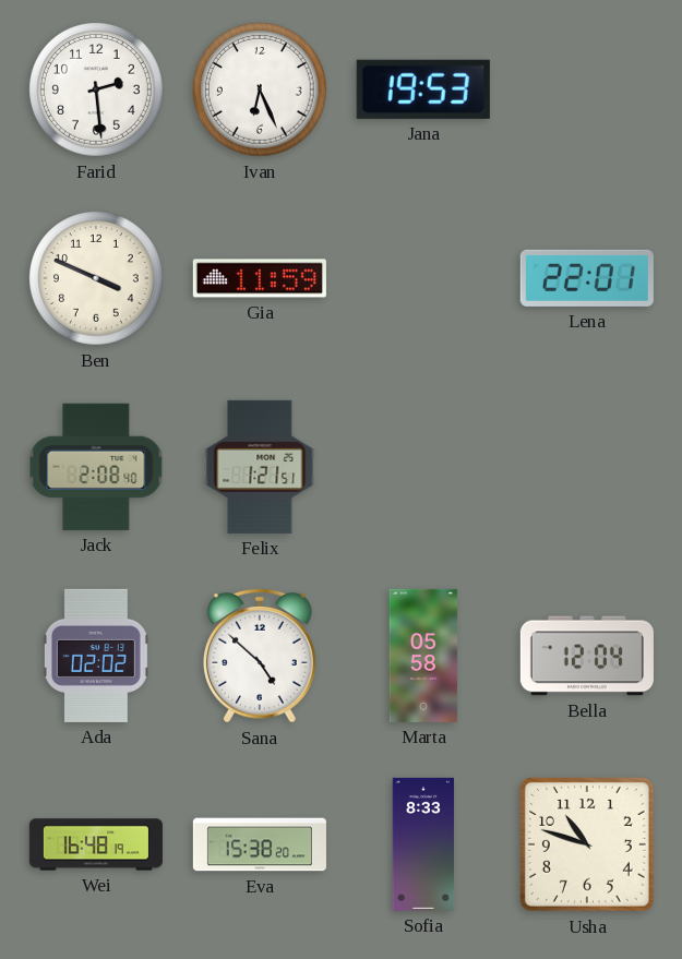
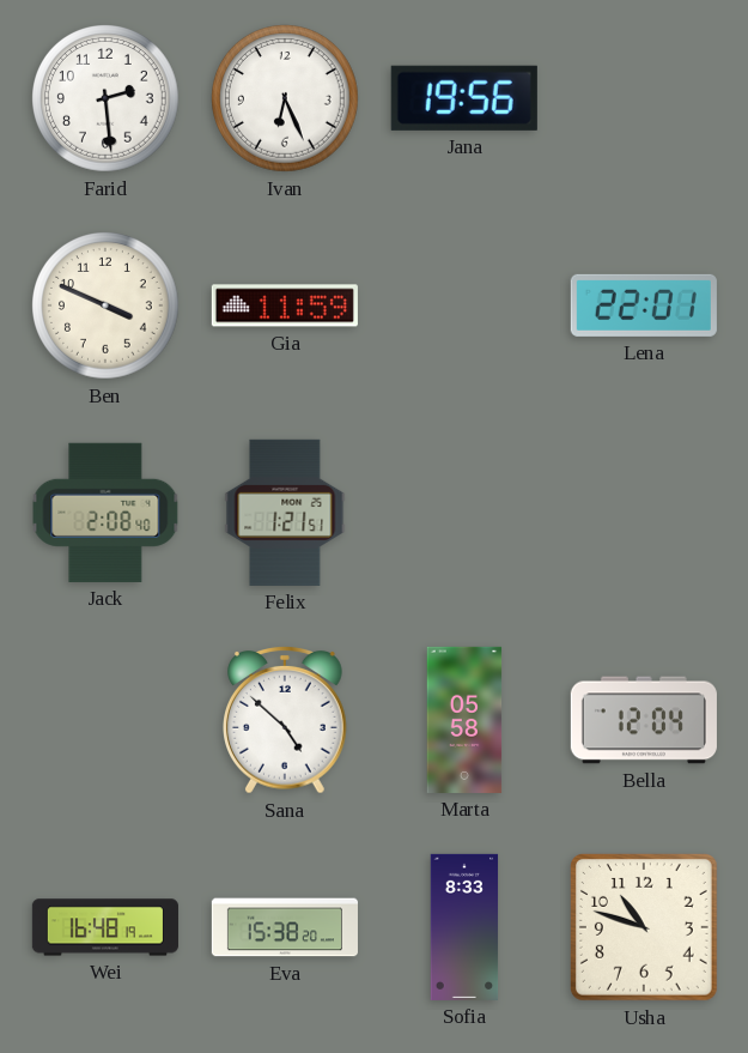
Jana: 19:53 -> 19:56
Ada: 02:02 -> none
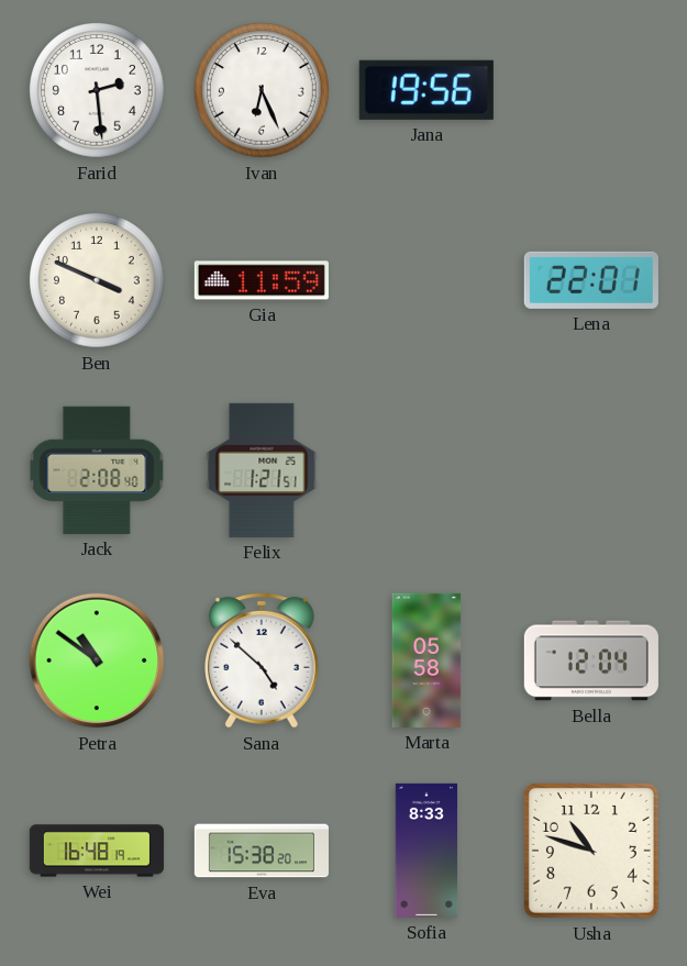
Petra: none -> 10:51
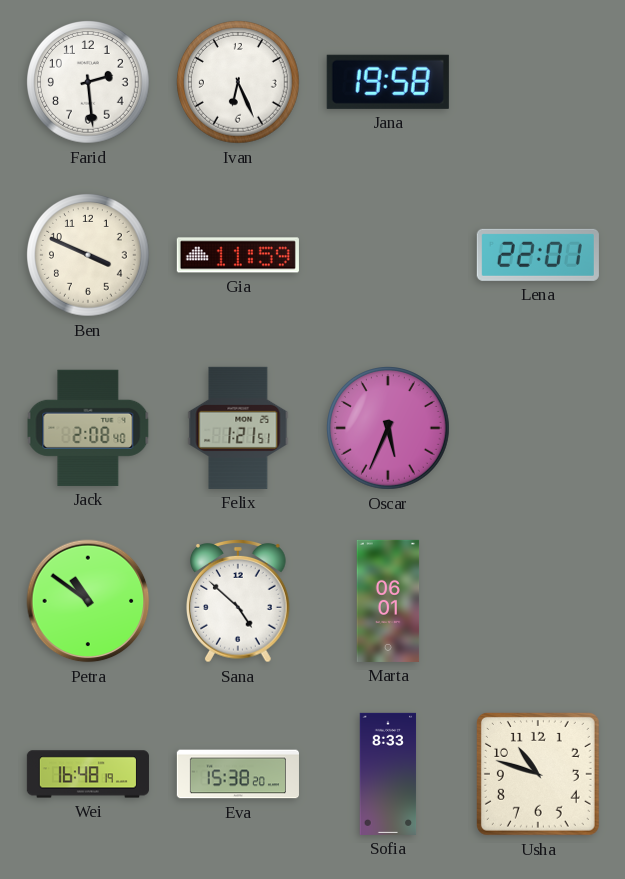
Jana: 19:56 -> 19:58
Oscar: none -> 5:34
Marta: 05:58 -> 06:01
Bella: 12:04 -> none
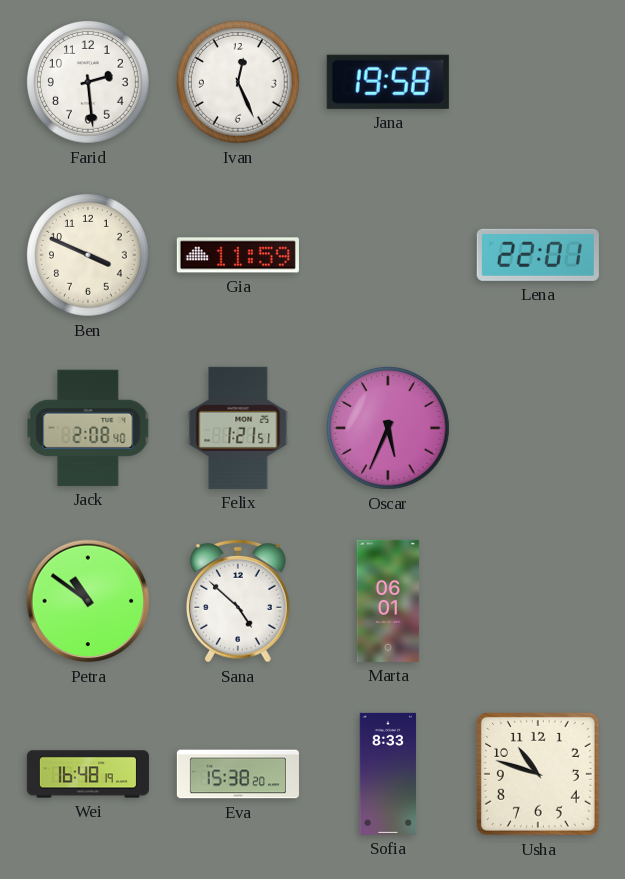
Ivan: 6:26 -> 12:26
